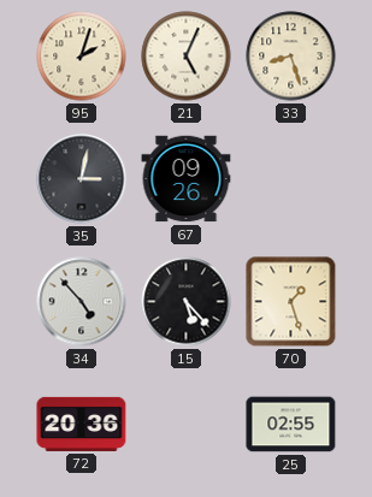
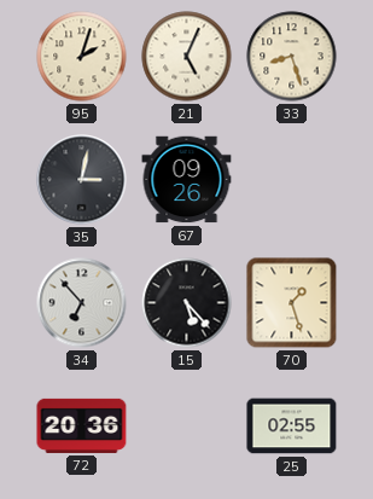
34: 4:53 -> 6:53
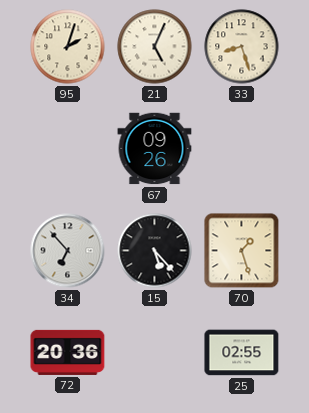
35: 3:02 -> none
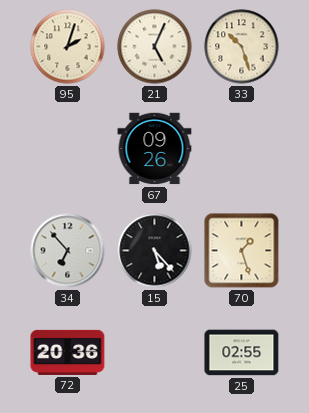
33: 8:27 -> 10:27
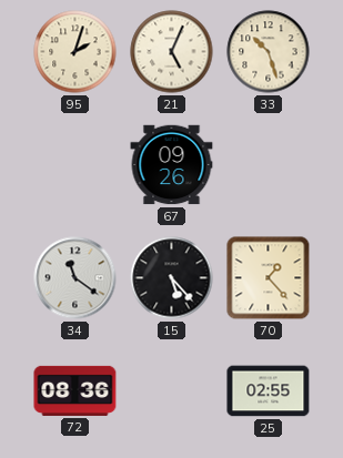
34: 6:53 -> 11:21
70: 1:27 -> 1:23
72: 20:36 -> 08:36
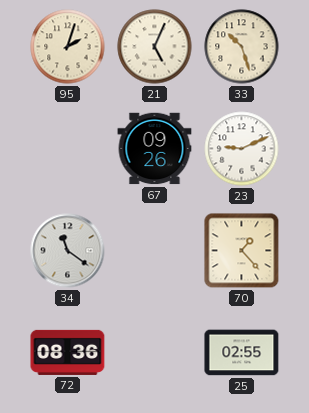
23: none -> 9:11
15: 5:23 -> none
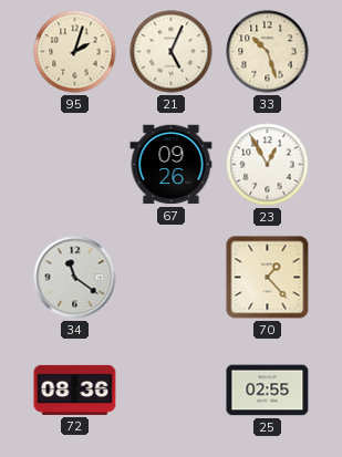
23: 9:11 -> 12:55
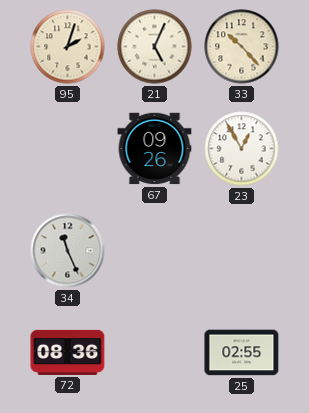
33: 10:27 -> 10:23
34: 11:21 -> 11:26
70: 1:23 -> none
